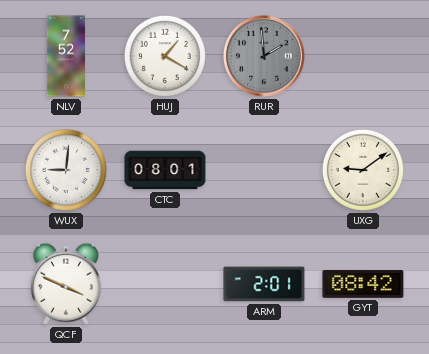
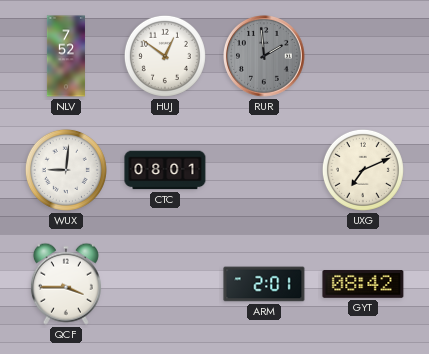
HUJ: 1:20 -> 12:51
UXG: 9:09 -> 7:11
QCF: 3:49 -> 3:45
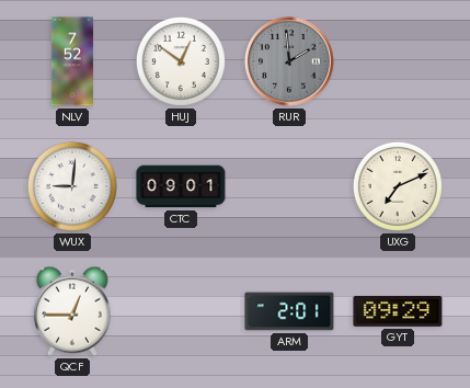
CTC: 08:01 -> 09:01
QCF: 3:45 -> 12:45
GYT: 08:42 -> 09:29
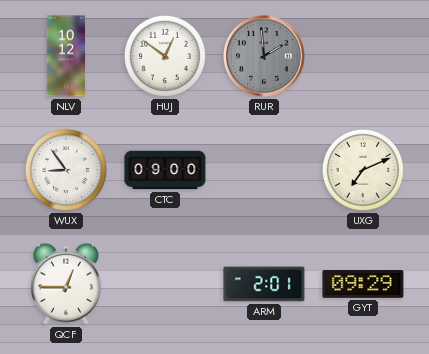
NLV: 7:52 -> 10:12
WUX: 9:01 -> 8:54
CTC: 09:01 -> 09:00
